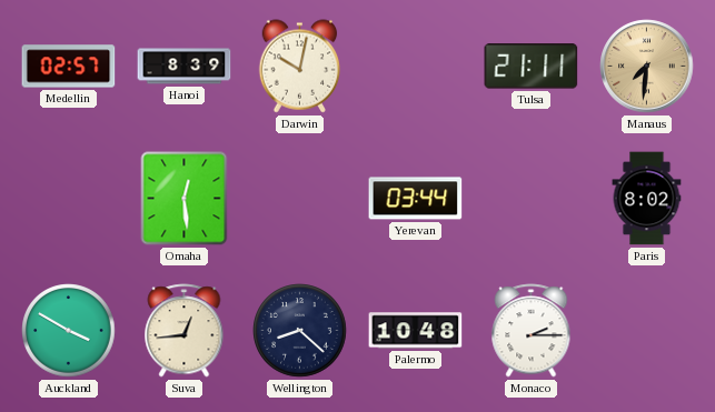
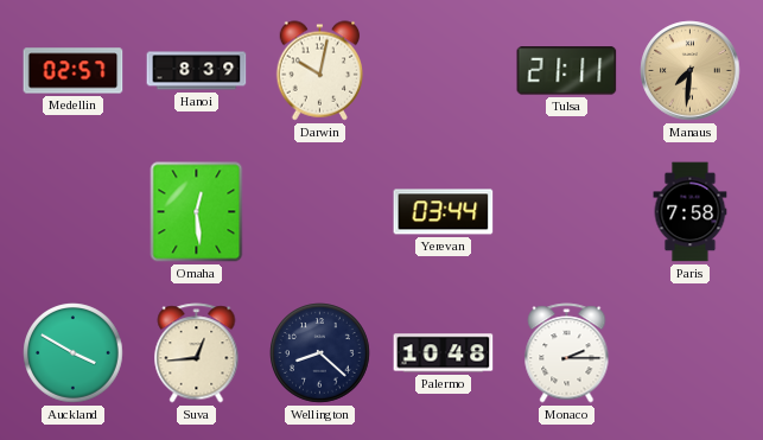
Paris: 8:02 -> 7:58
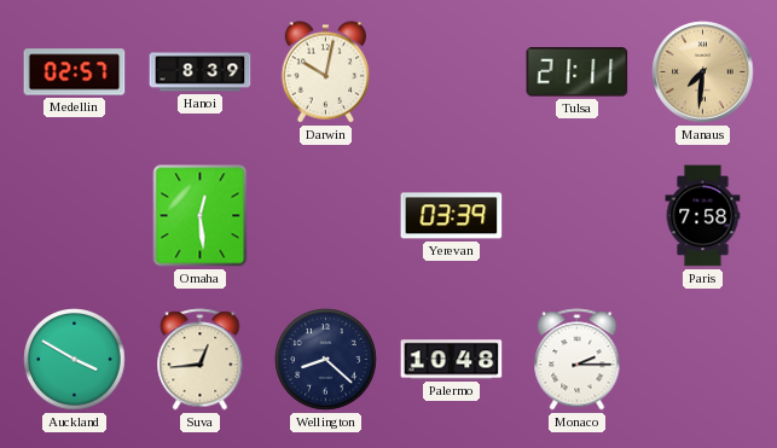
Yerevan: 03:44 -> 03:39
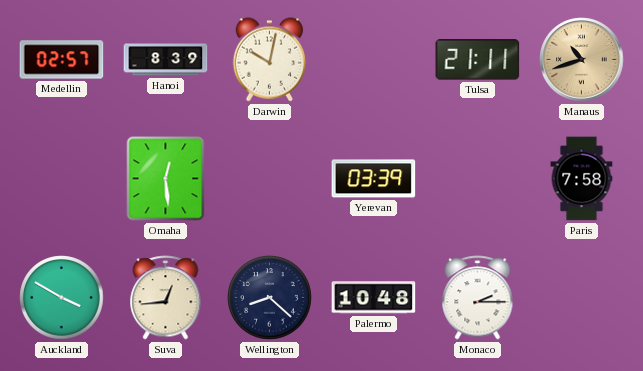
Manaus: 7:31 -> 10:42
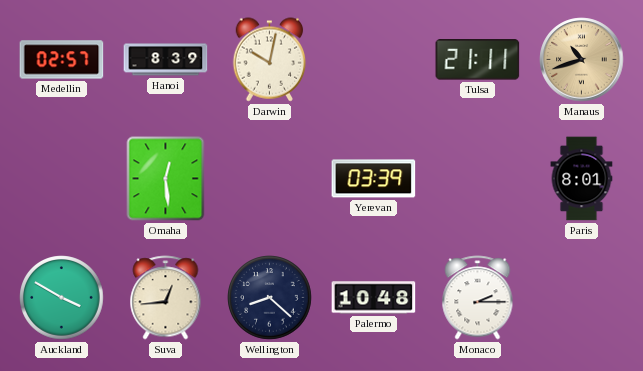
Paris: 7:58 -> 8:01
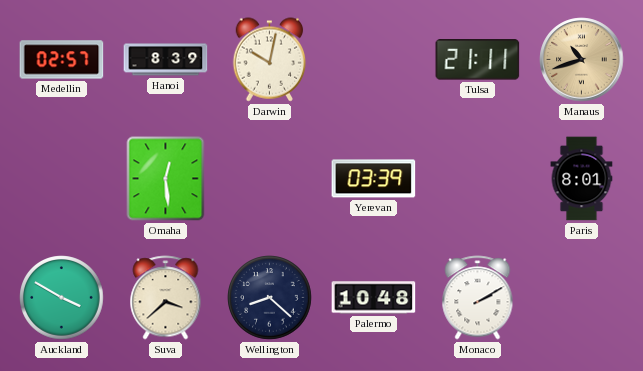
Suva: 12:44 -> 3:38
Monaco: 2:15 -> 2:10
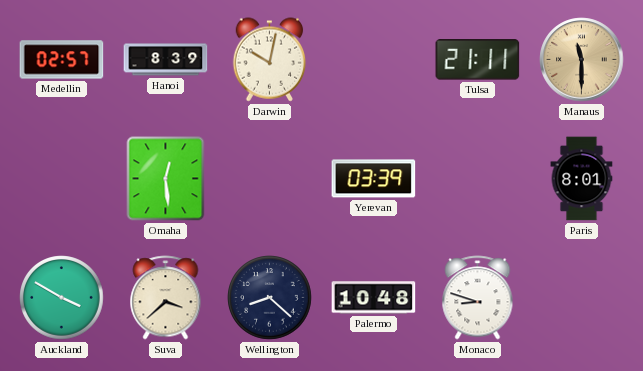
Manaus: 10:42 -> 11:30
Monaco: 2:10 -> 8:48
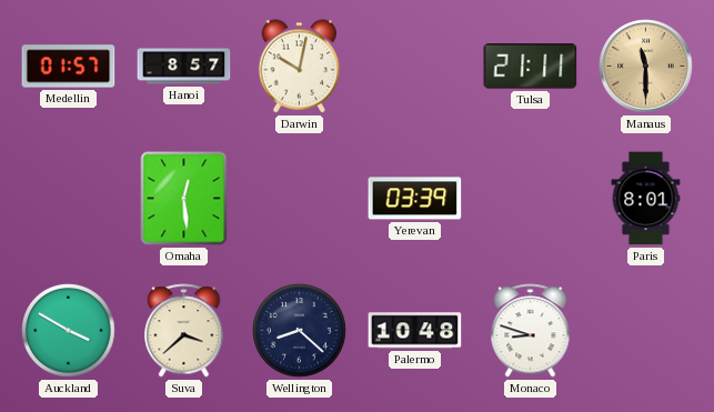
Medellin: 02:57 -> 01:57
Hanoi: 8:39 -> 8:57
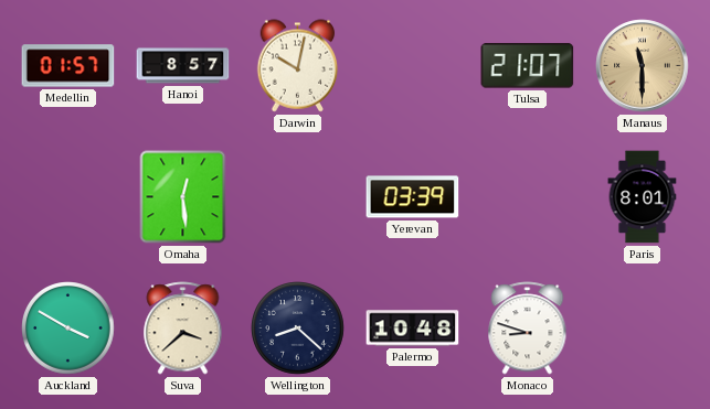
Tulsa: 21:11 -> 21:07
